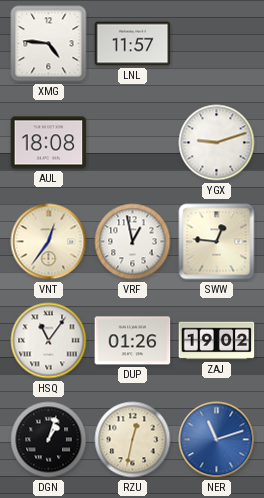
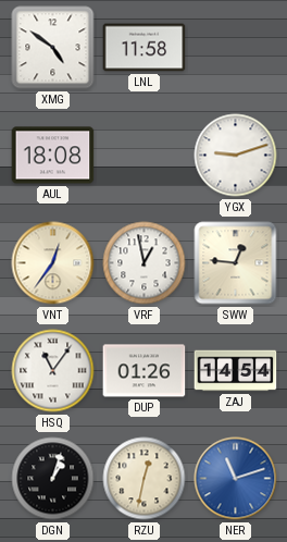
XMG: 4:46 -> 4:51
LNL: 11:57 -> 11:58
ZAJ: 19:02 -> 14:54
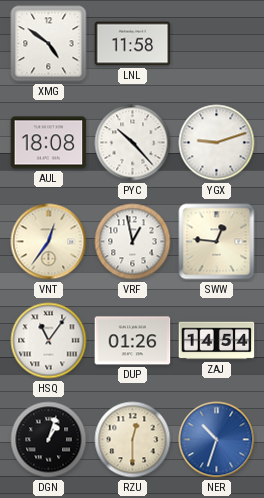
PYC: none -> 10:23
RZU: 12:32 -> 12:30
NER: 11:12 -> 10:33
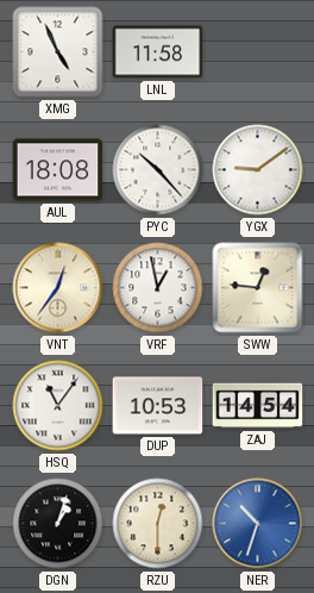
XMG: 4:51 -> 4:56
YGX: 9:12 -> 9:09
DUP: 01:26 -> 10:53
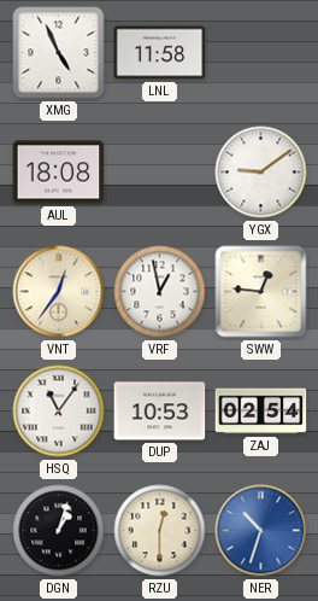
PYC: 10:23 -> none
ZAJ: 14:54 -> 02:54
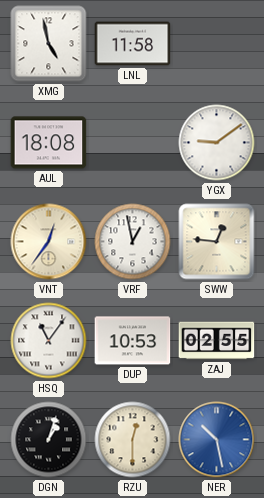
XMG: 4:56 -> 4:58
ZAJ: 02:54 -> 02:55
NER: 10:33 -> 10:28
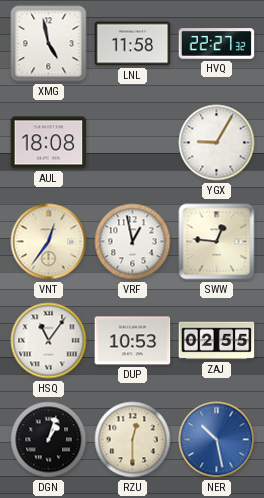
HVQ: none -> 22:27
YGX: 9:09 -> 9:05
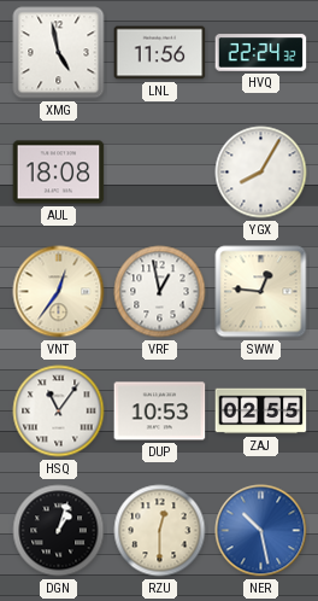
LNL: 11:58 -> 11:56
HVQ: 22:27 -> 22:24
YGX: 9:05 -> 8:05
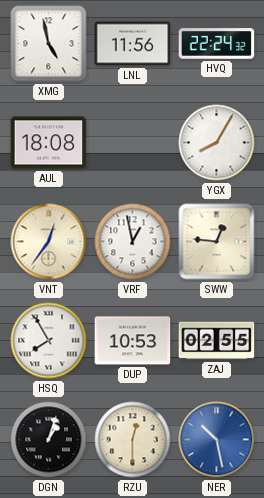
HSQ: 11:06 -> 7:55
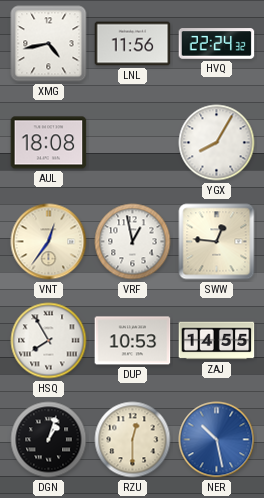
XMG: 4:58 -> 4:43
ZAJ: 02:55 -> 14:55
